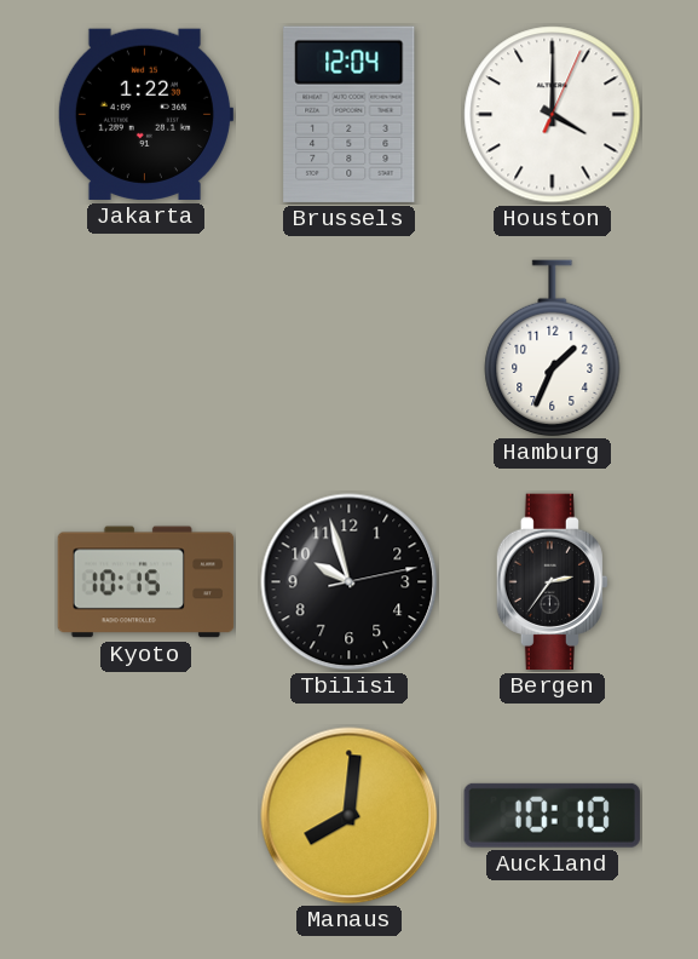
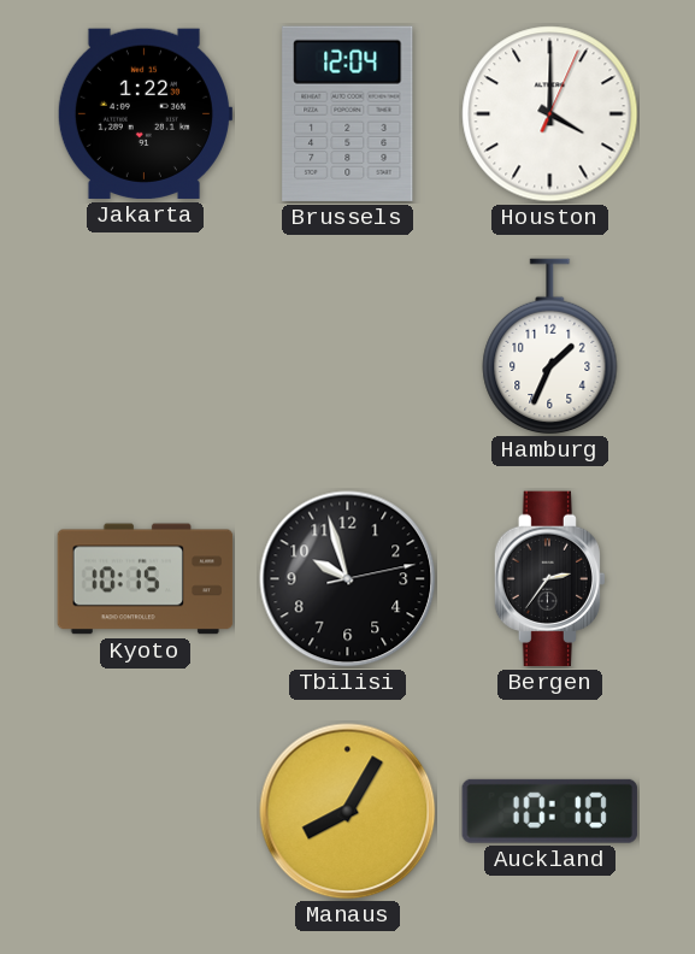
Manaus: 8:01 -> 8:05
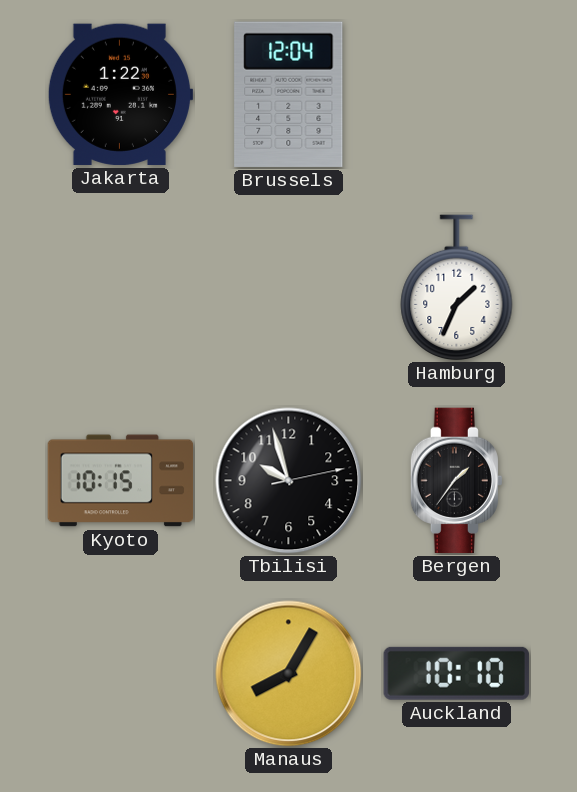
Houston: 4:00 -> none
Bergen: 2:36 -> 1:36
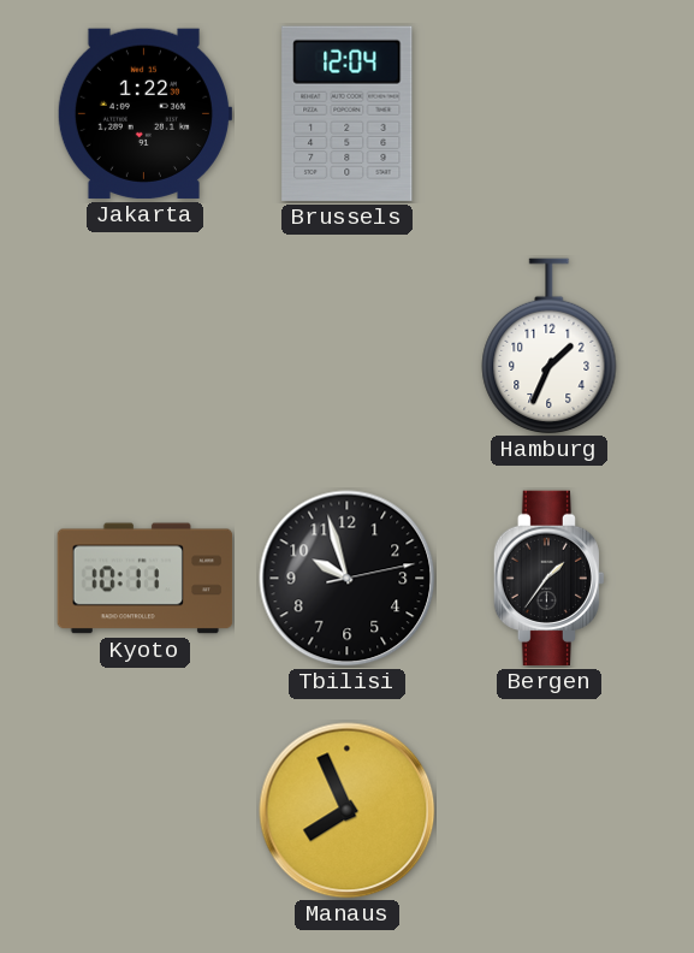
Kyoto: 10:15 -> 10:11
Manaus: 8:05 -> 7:56
Auckland: 10:10 -> none
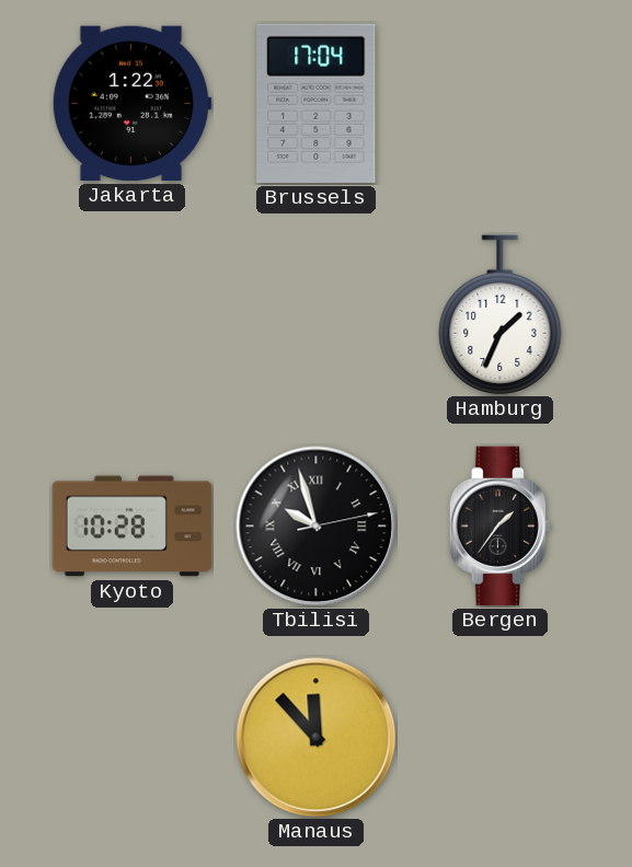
Brussels: 12:04 -> 17:04
Kyoto: 10:11 -> 10:28
Tbilisi numerals: Arabic -> Roman
Manaus: 7:56 -> 11:53
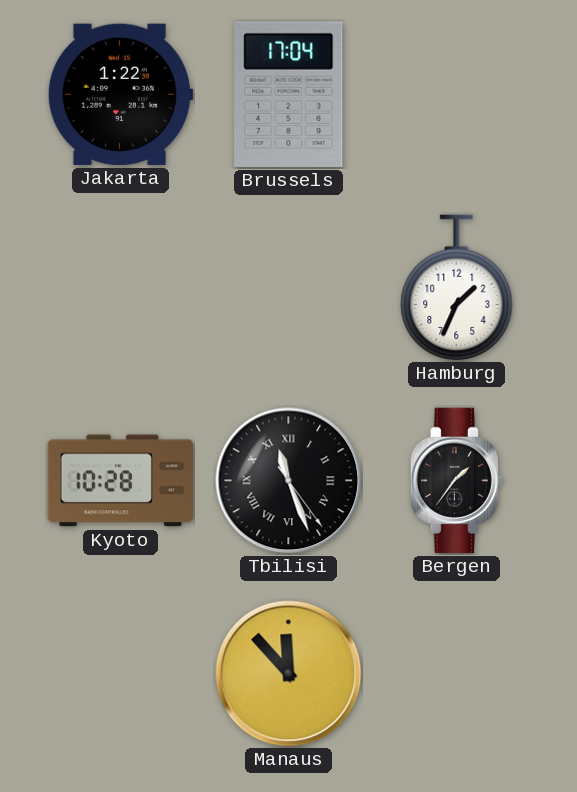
Tbilisi: 9:57 -> 11:26
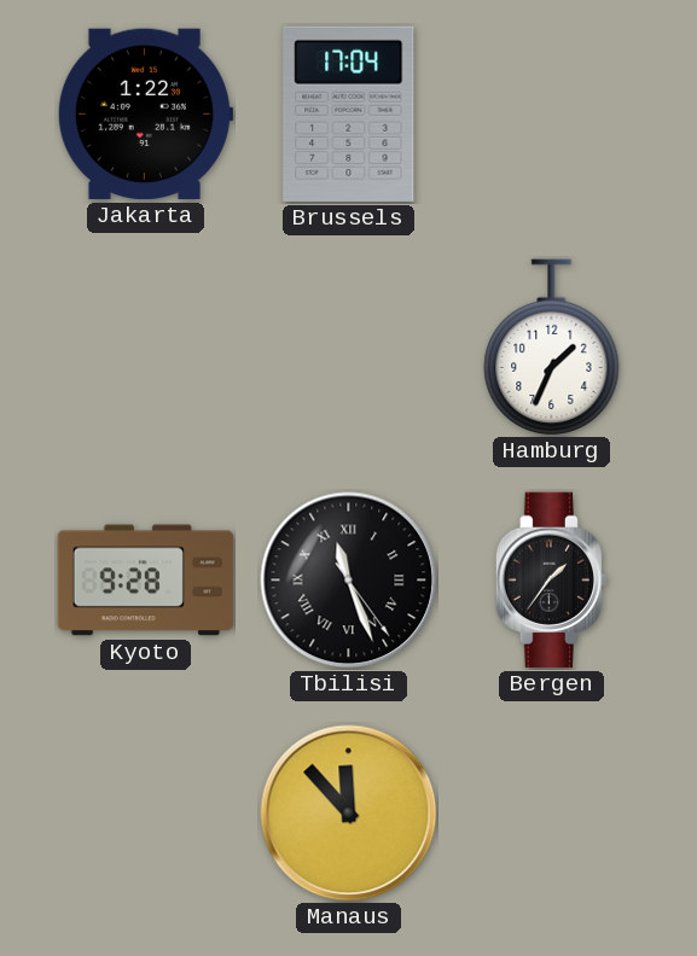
Kyoto: 10:28 -> 9:28
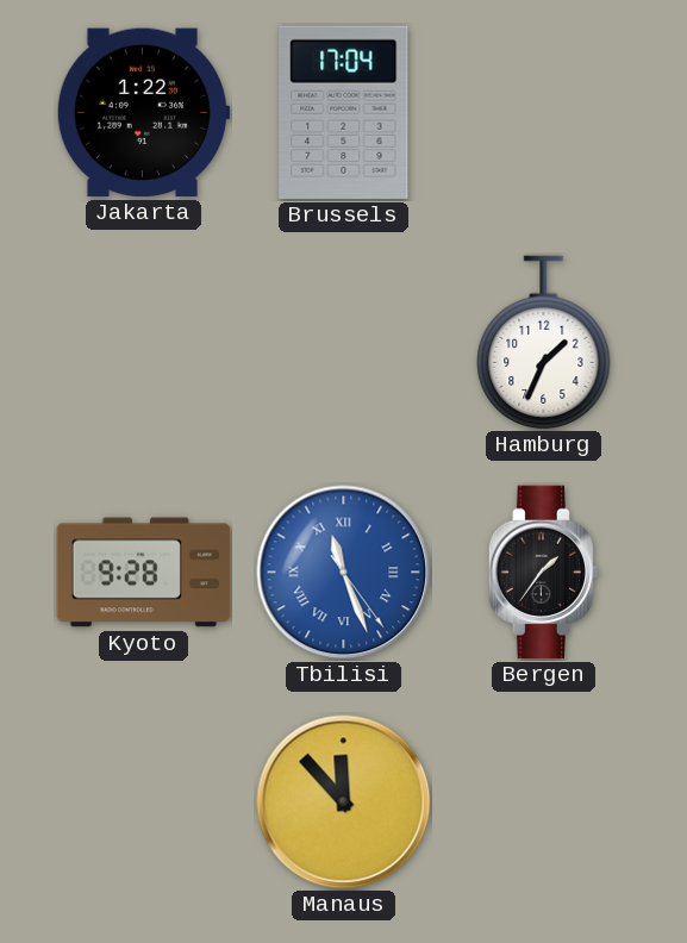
Tbilisi dial: black -> blue
